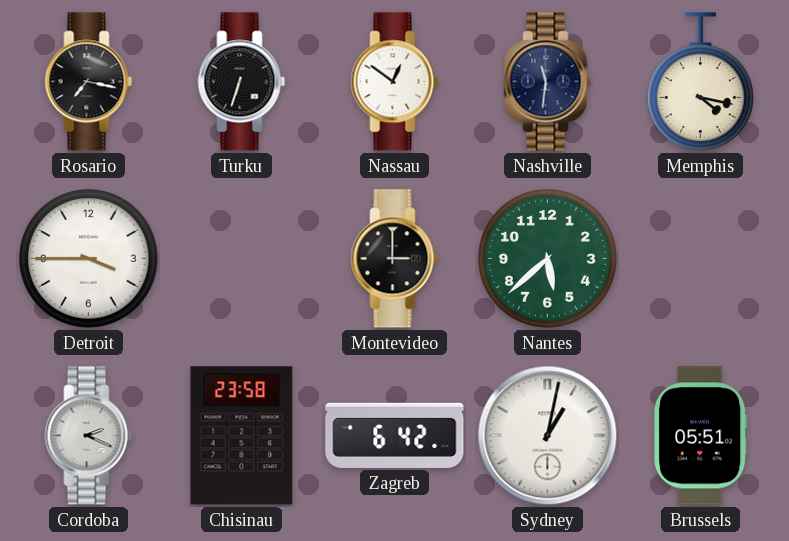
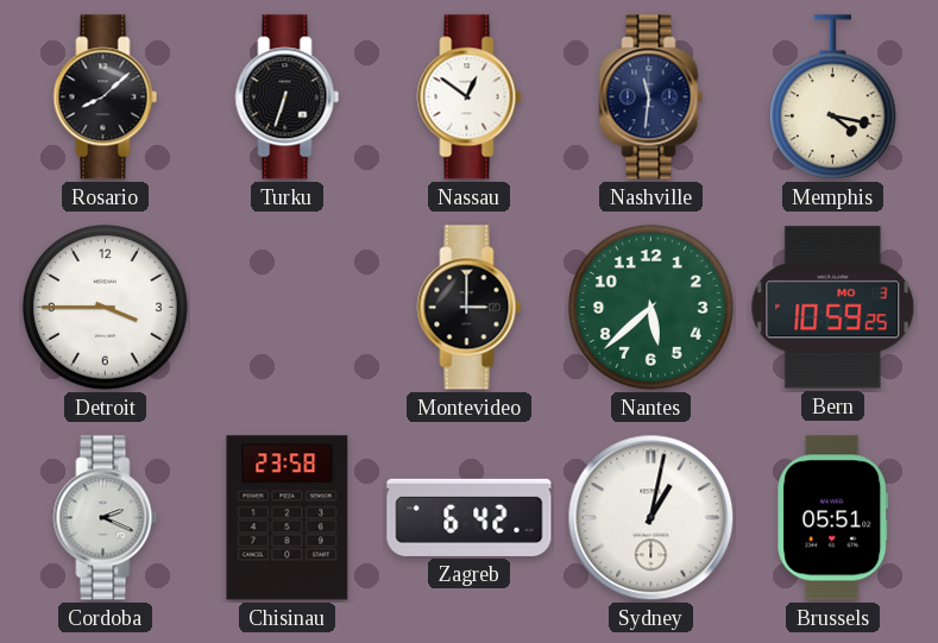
Rosario: 7:17 -> 8:08
Bern: none -> 10:59
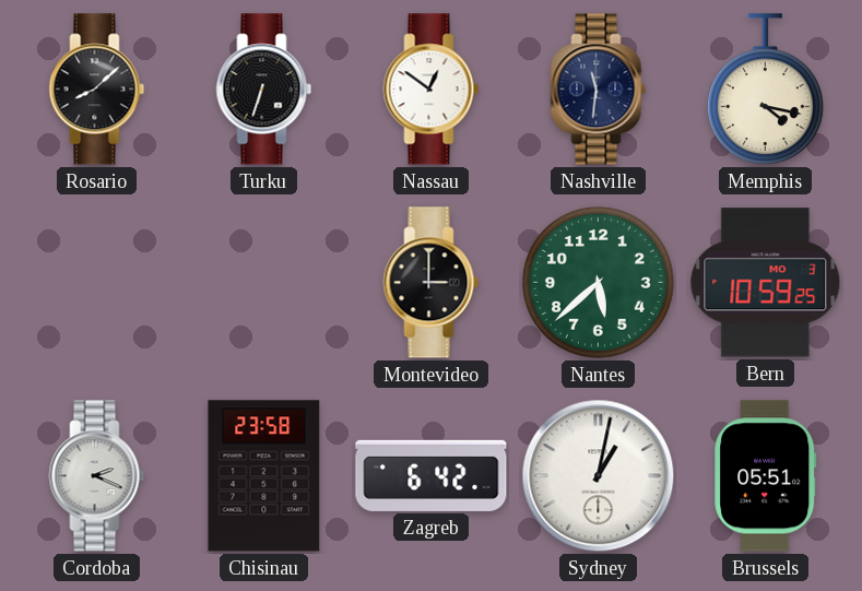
Detroit: 3:45 -> none
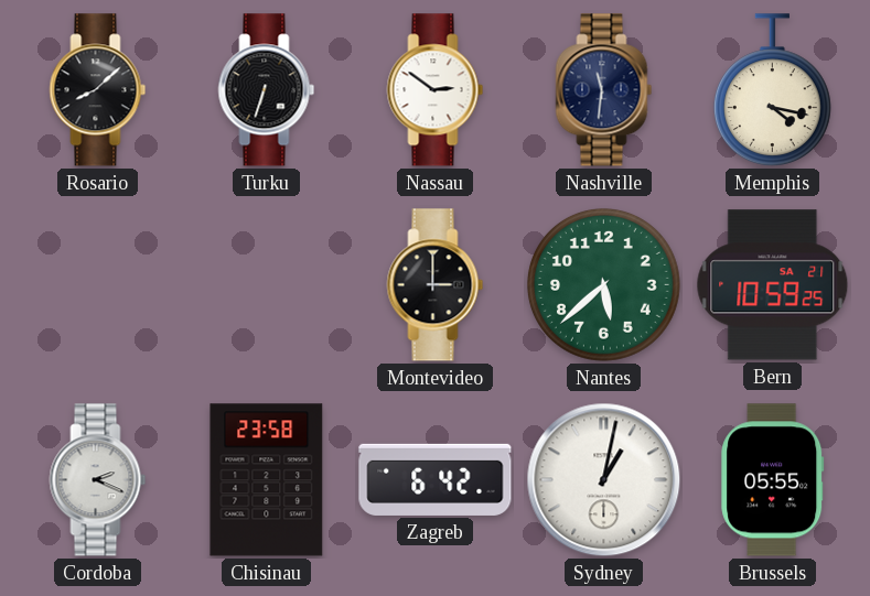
Nassau: 12:51 -> 2:51
Bern date: MO 3 -> SA 21
Brussels: 05:51 -> 05:55
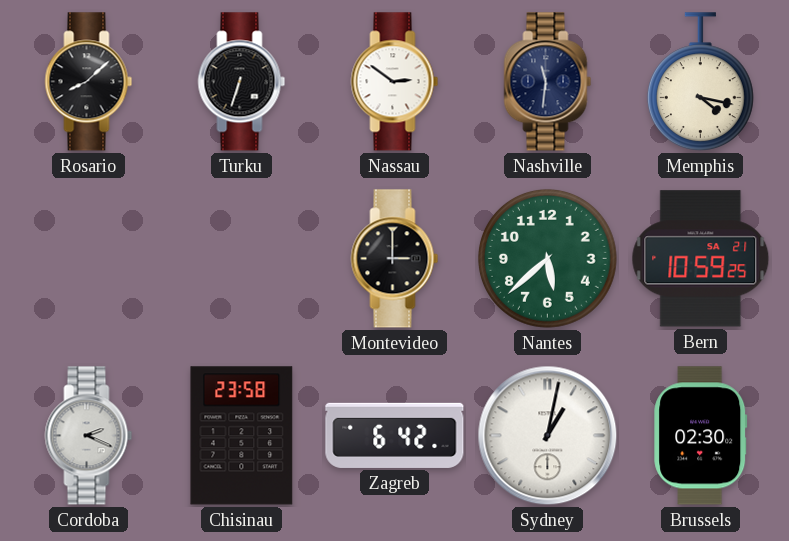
Brussels: 05:55 -> 02:30
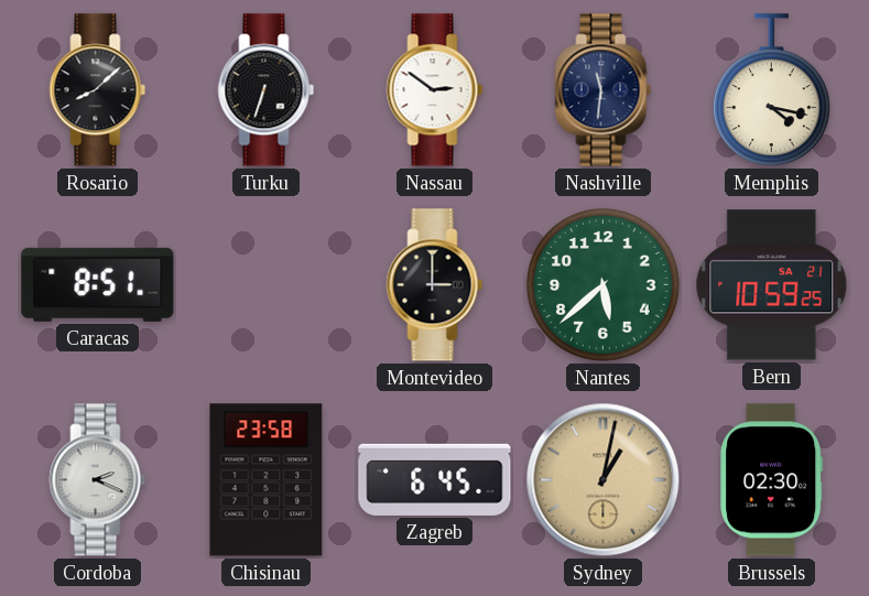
Caracas: none -> 8:51
Zagreb: 6:42 -> 6:45
Sydney dial: white -> champagne
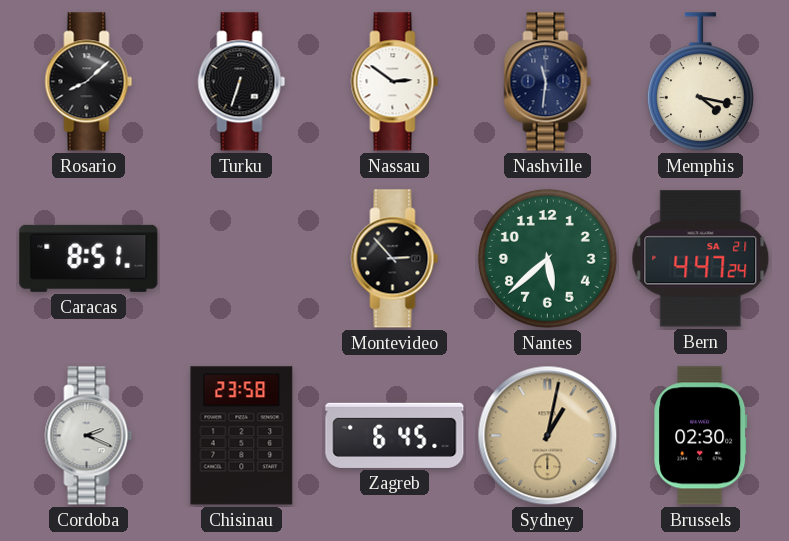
Montevideo: 3:00 -> 2:53
Bern: 10:59 -> 4:47
